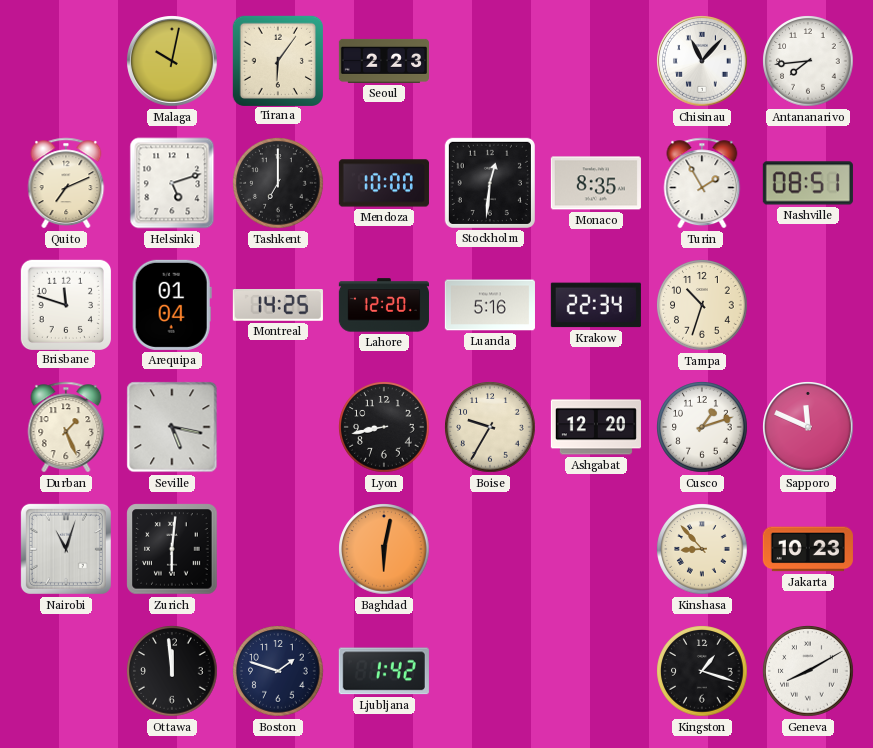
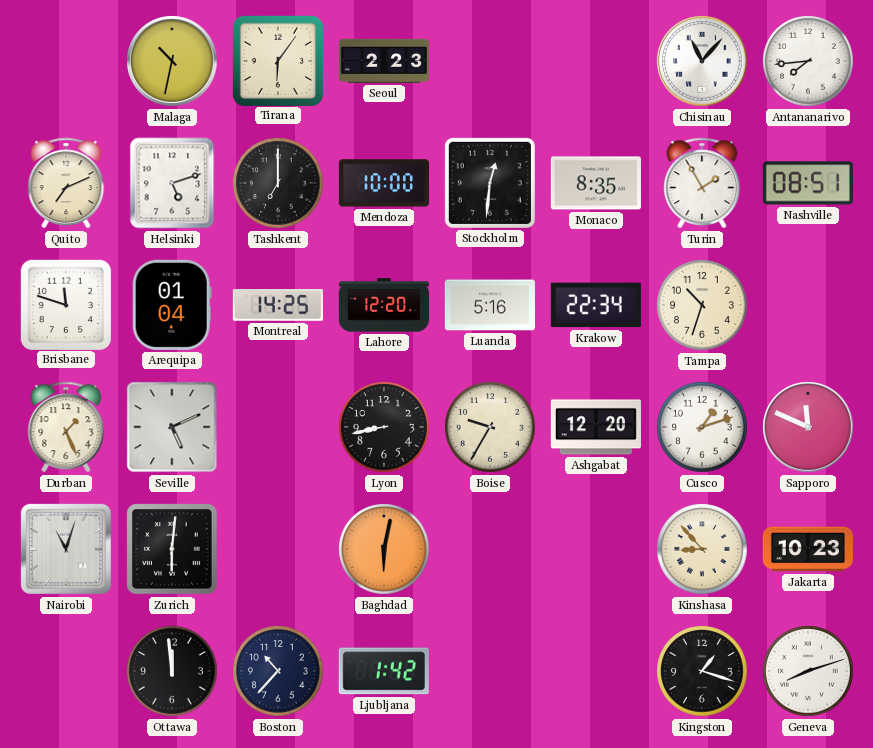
Malaga: 10:02 -> 10:32
Seville: 5:17 -> 5:11
Boston: 1:48 -> 10:37
Geneva: 8:10 -> 8:12
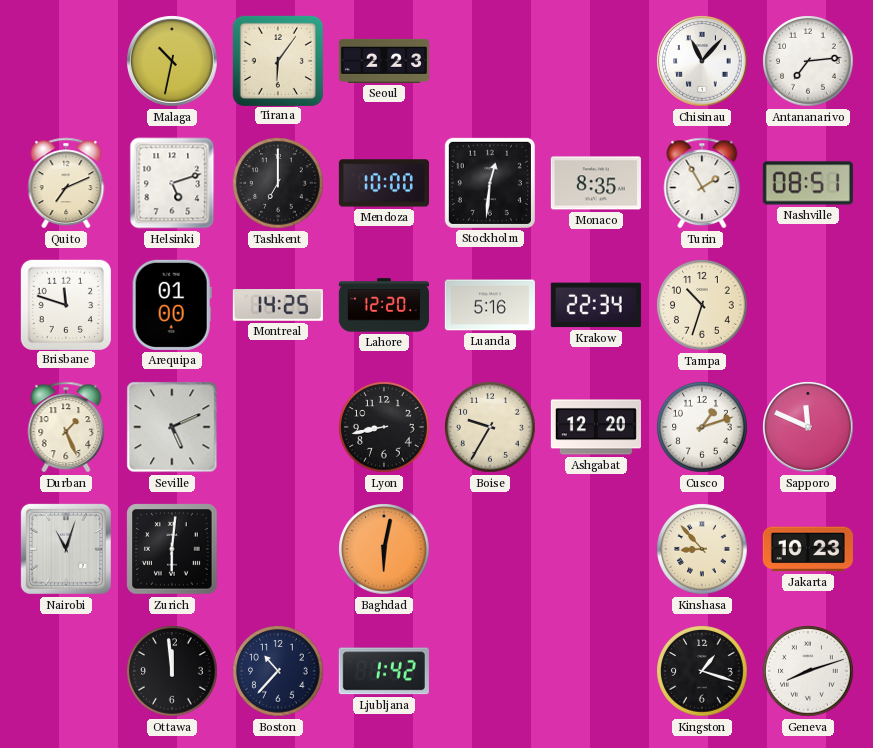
Antananarivo: 7:44 -> 7:14
Arequipa: 01:04 -> 01:00
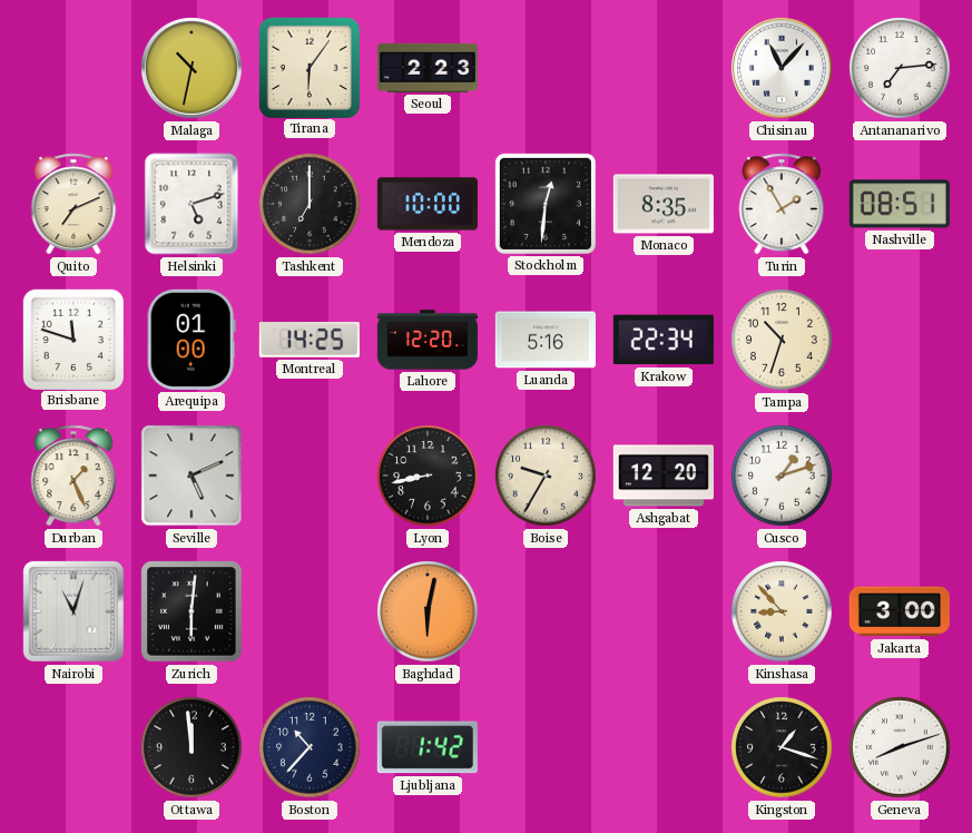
Sapporo: 11:49 -> none
Jakarta: 10:23 -> 3:00
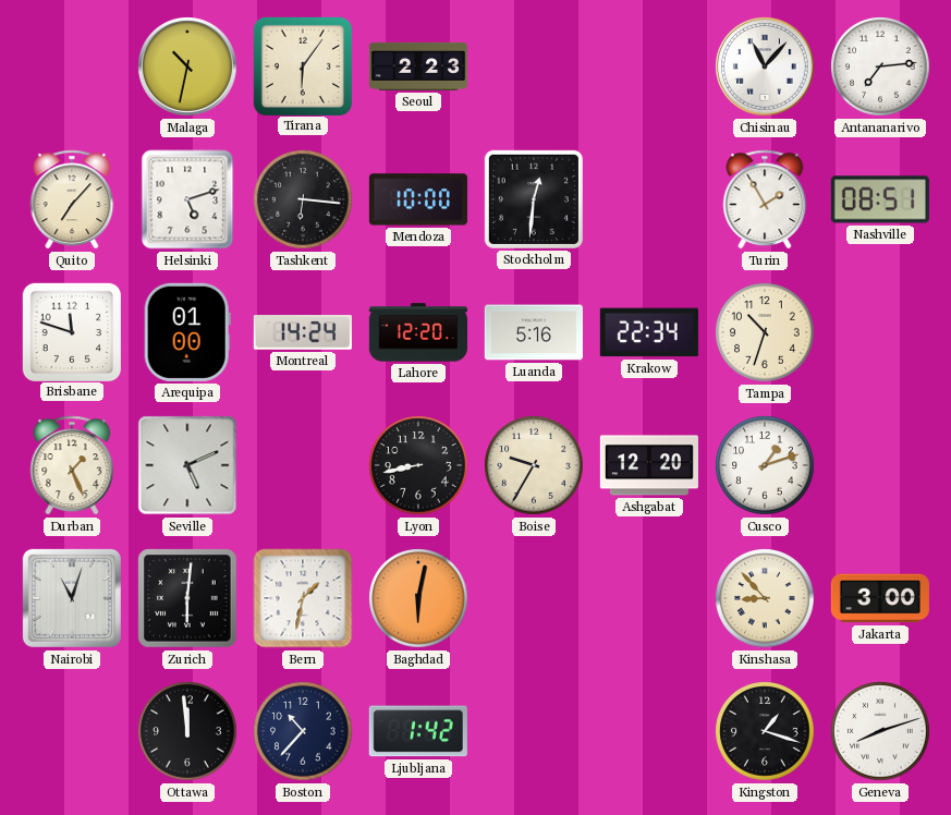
Quito: 7:11 -> 7:07
Tashkent: 7:00 -> 6:16
Monaco: 8:35 -> none
Montreal: 14:25 -> 14:24
Bern: none -> 1:32
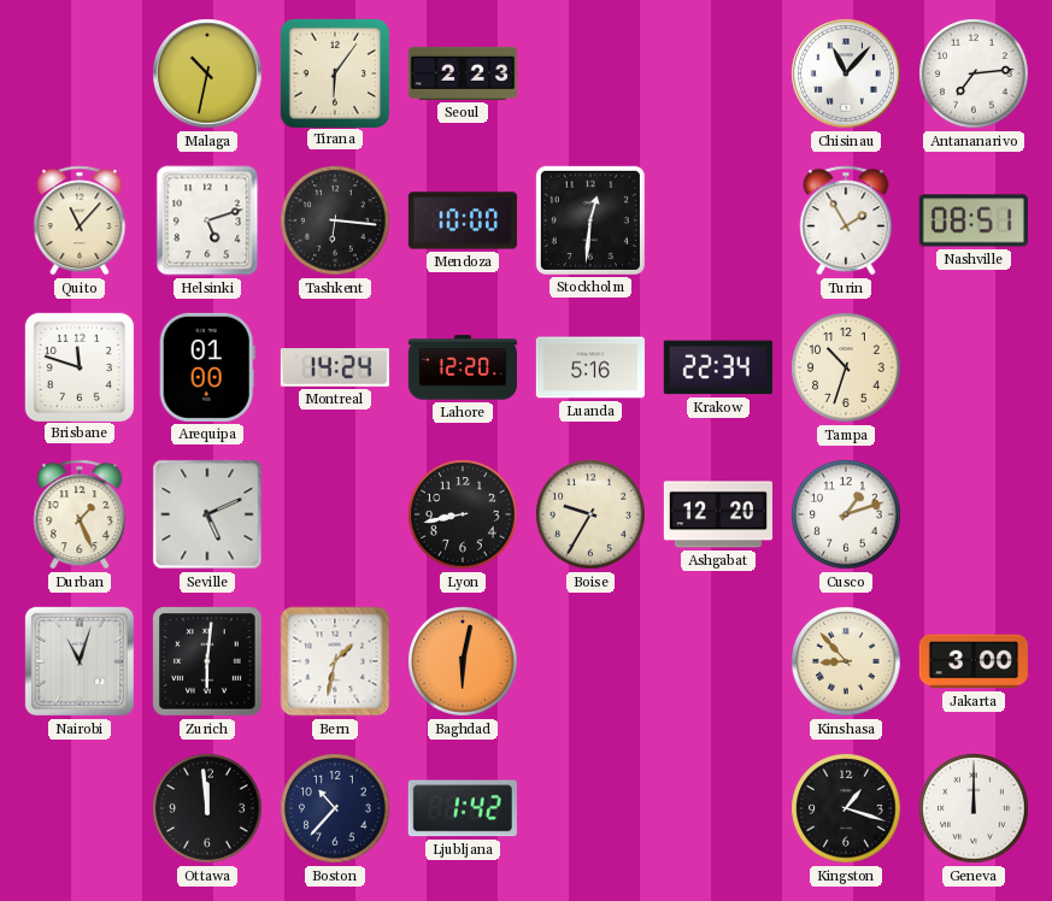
Quito: 7:07 -> 11:07
Geneva: 8:12 -> 12:00
